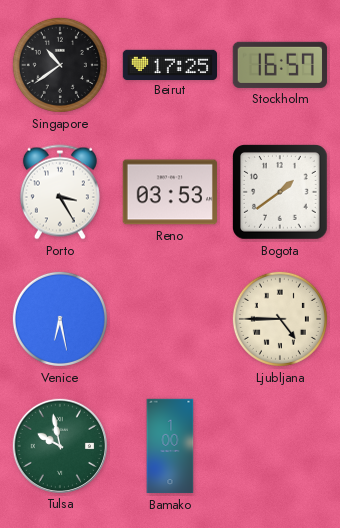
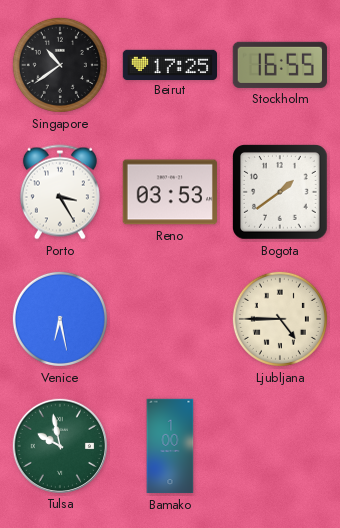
Stockholm: 16:57 -> 16:55
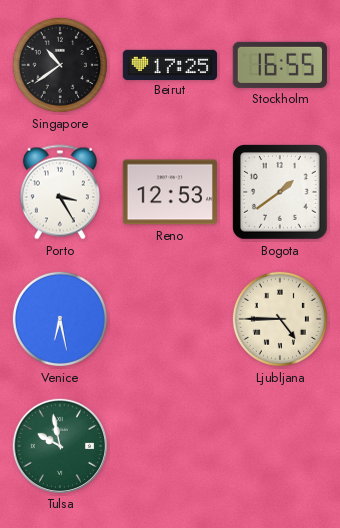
Reno: 03:53 -> 12:53
Bamako: 1:00 -> none
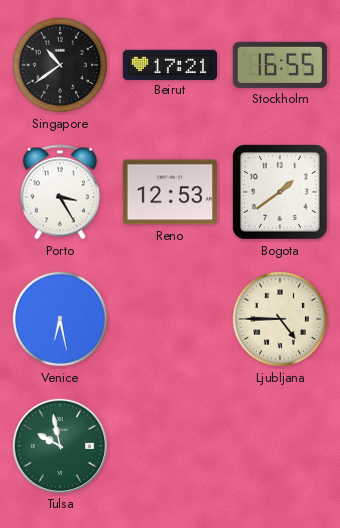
Beirut: 17:25 -> 17:21
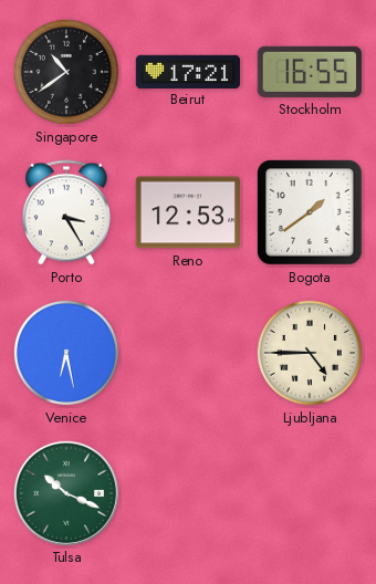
Tulsa: 9:58 -> 10:19
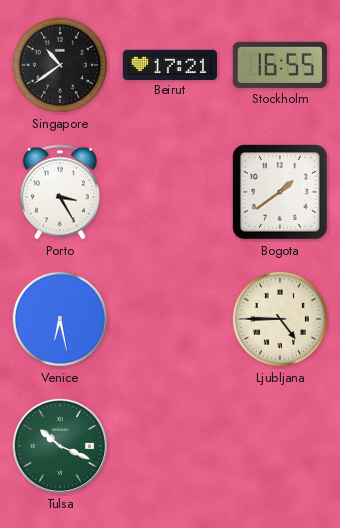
Reno: 12:53 -> none
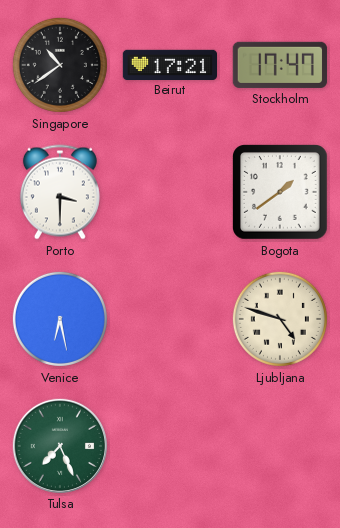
Stockholm: 16:55 -> 17:47
Porto: 3:25 -> 3:30
Ljubljana: 4:45 -> 4:48
Tulsa: 10:19 -> 7:26
